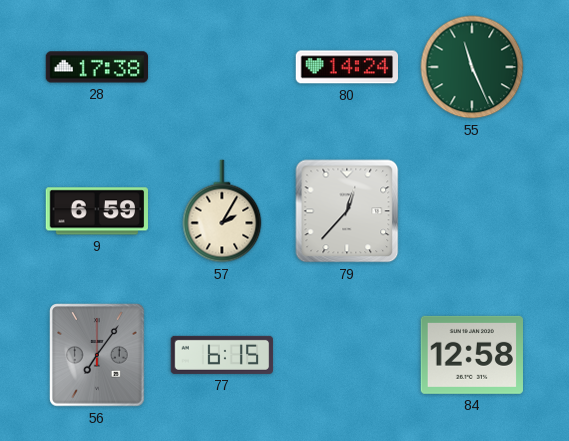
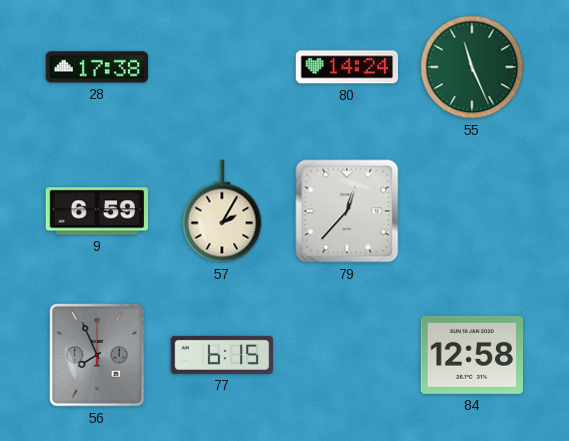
56: 7:06 -> 7:56
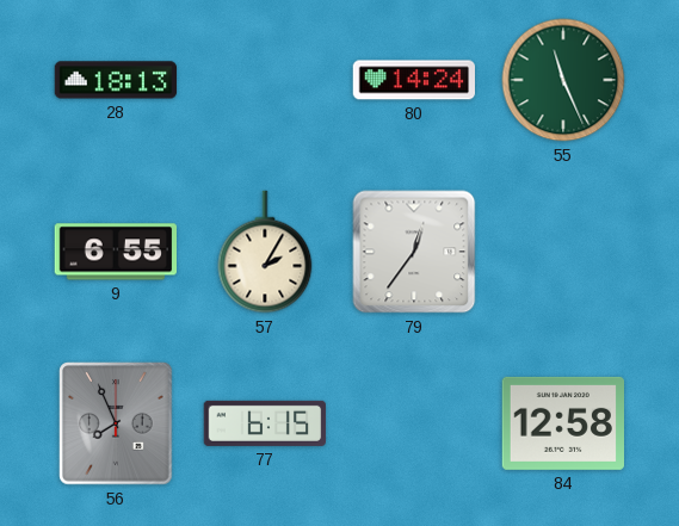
28: 17:38 -> 18:13
9: 6:59 -> 6:55
79: 12:37 -> 12:36
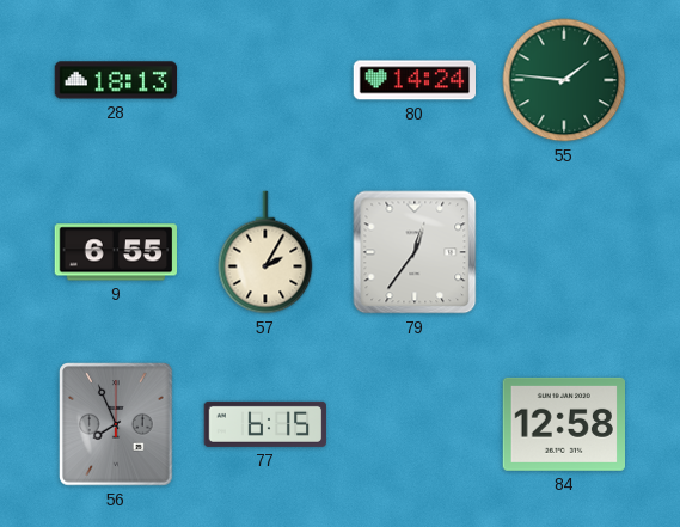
55: 11:26 -> 1:46
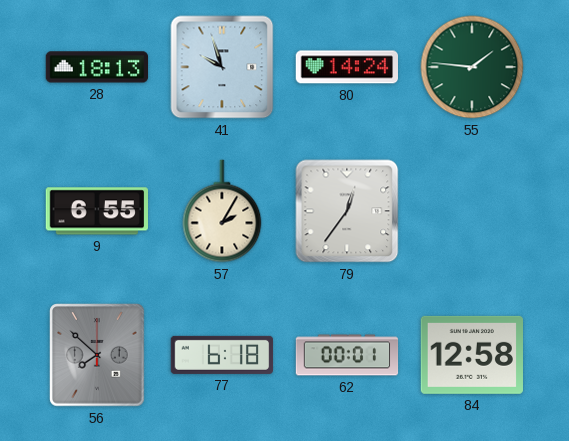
41: none -> 9:57
56: 7:56 -> 7:52
77: 6:15 -> 6:18
62: none -> 00:01
